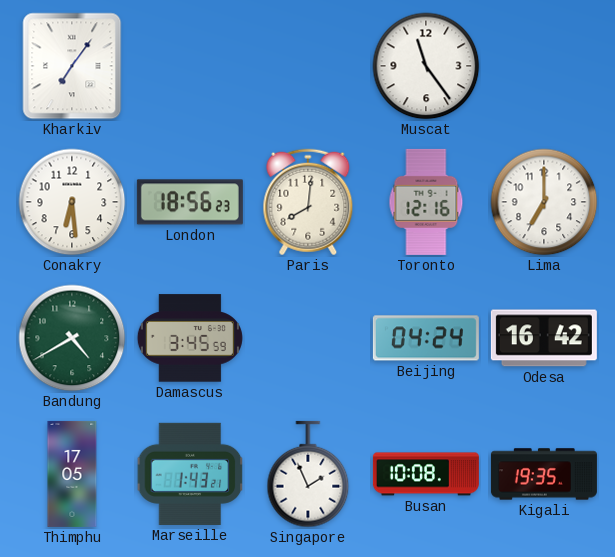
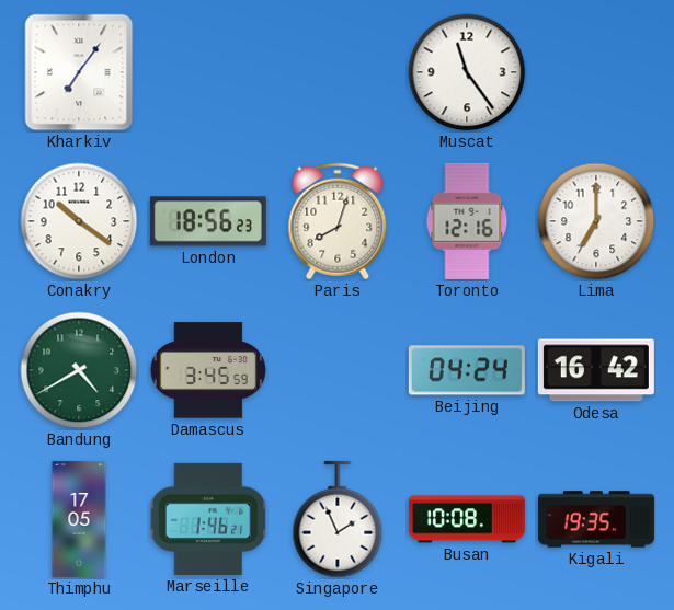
Conakry: 6:29 -> 10:21
Paris: 8:01 -> 8:03
Marseille: 1:43 -> 1:46
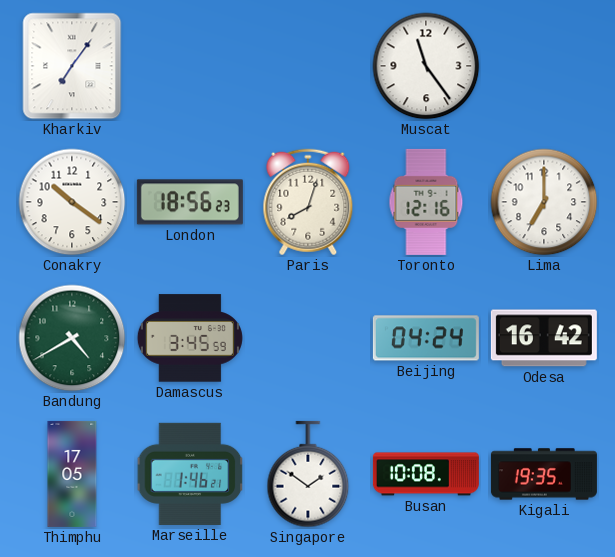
Singapore: 1:56 -> 1:51
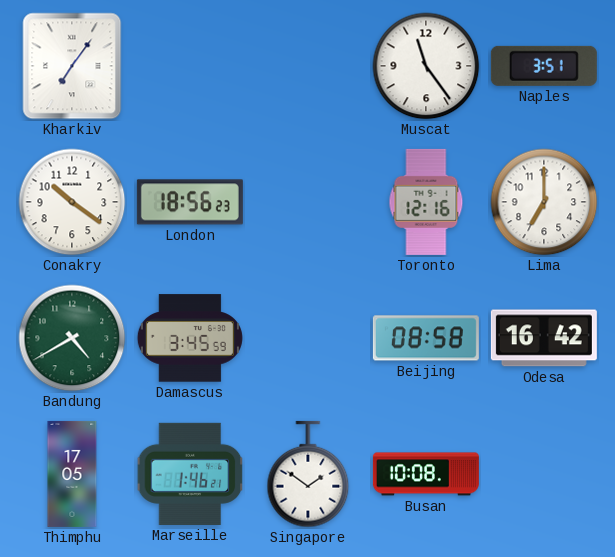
Naples: none -> 3:51
Paris: 8:03 -> none
Beijing: 04:24 -> 08:58
Kigali: 19:35 -> none
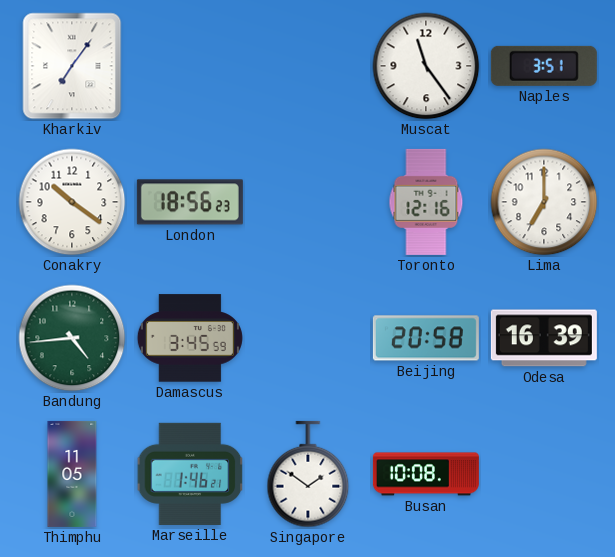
Bandung: 4:40 -> 4:44
Beijing: 08:58 -> 20:58
Odesa: 16:42 -> 16:39
Thimphu: 17:05 -> 11:05
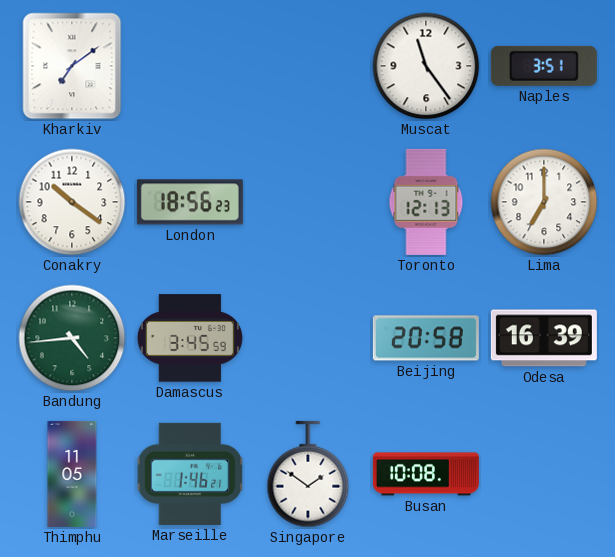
Kharkiv: 7:06 -> 7:09
Toronto: 12:16 -> 12:13
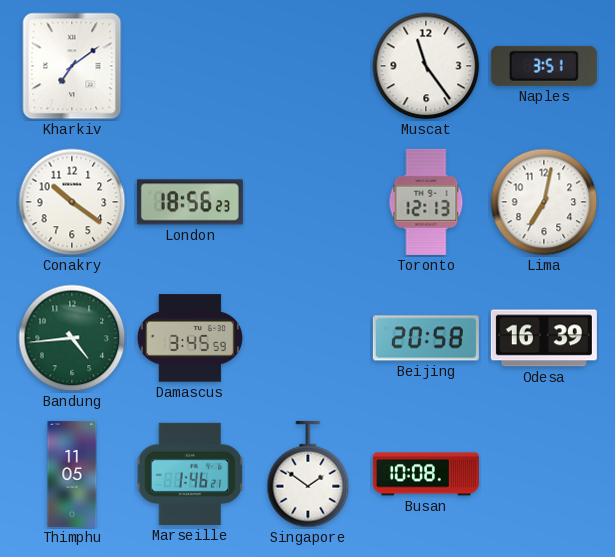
Lima: 7:00 -> 7:02
